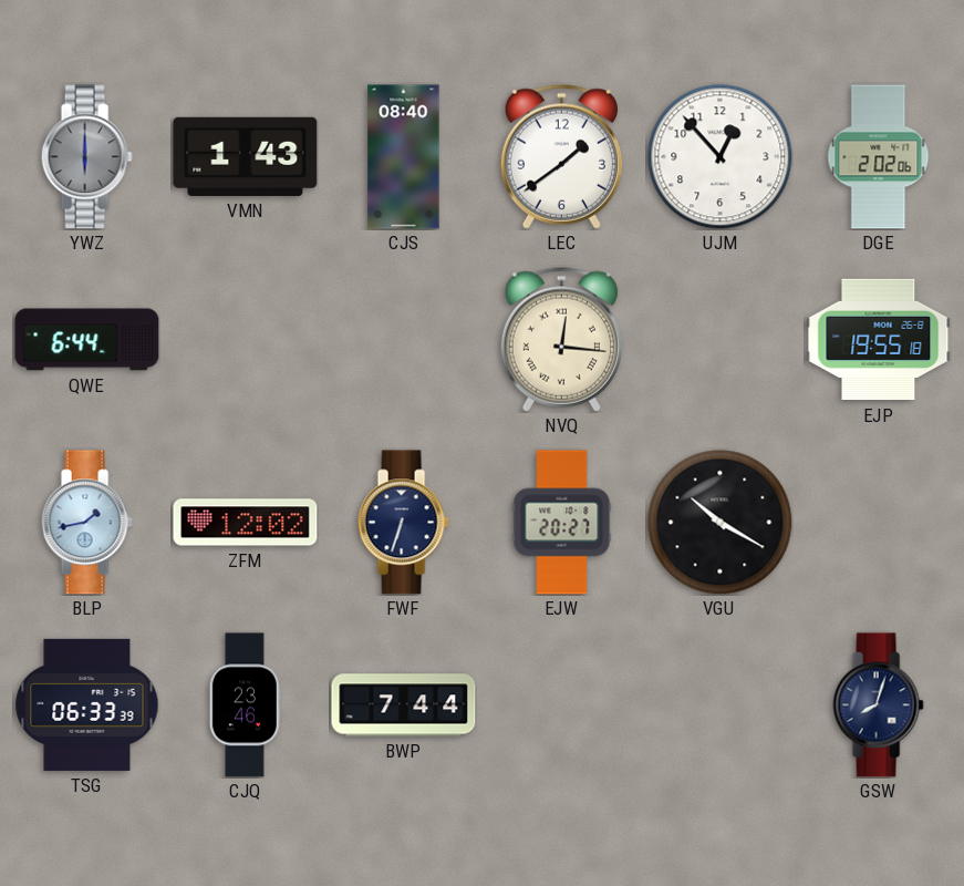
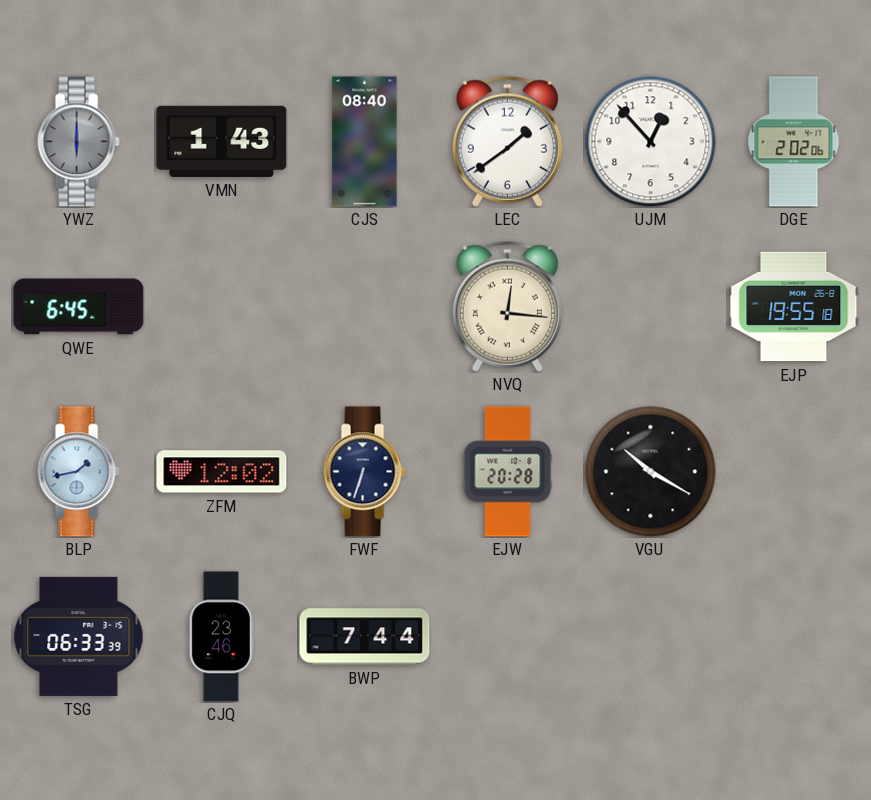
QWE: 6:44 -> 6:45
EJW: 20:27 -> 20:28
GSW: 8:03 -> none
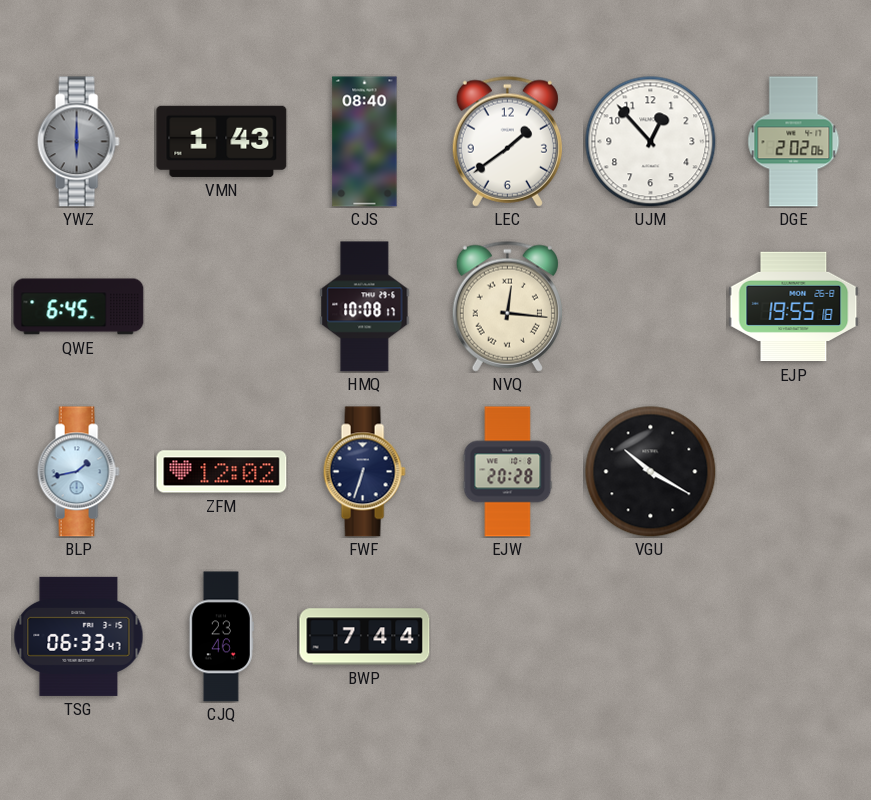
HMQ: none -> 10:08
TSG: 06:33:39 -> 06:33:47
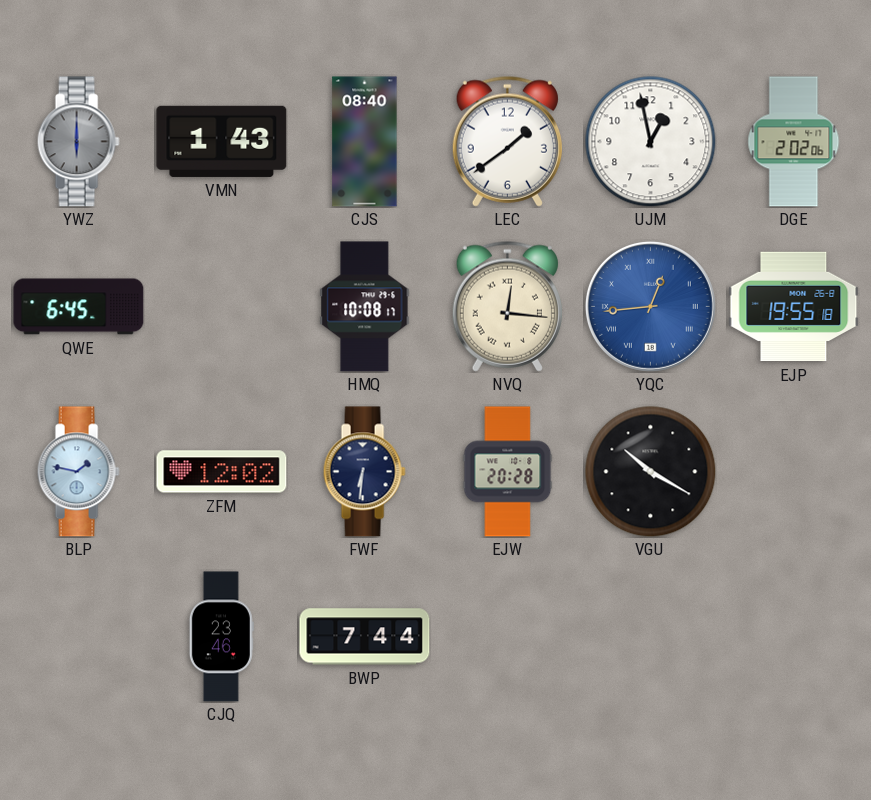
UJM: 12:53 -> 12:58
YQC: none -> 12:44
BLP: 1:43 -> 1:47
FWF: 6:33 -> 6:31
TSG: 06:33 -> none
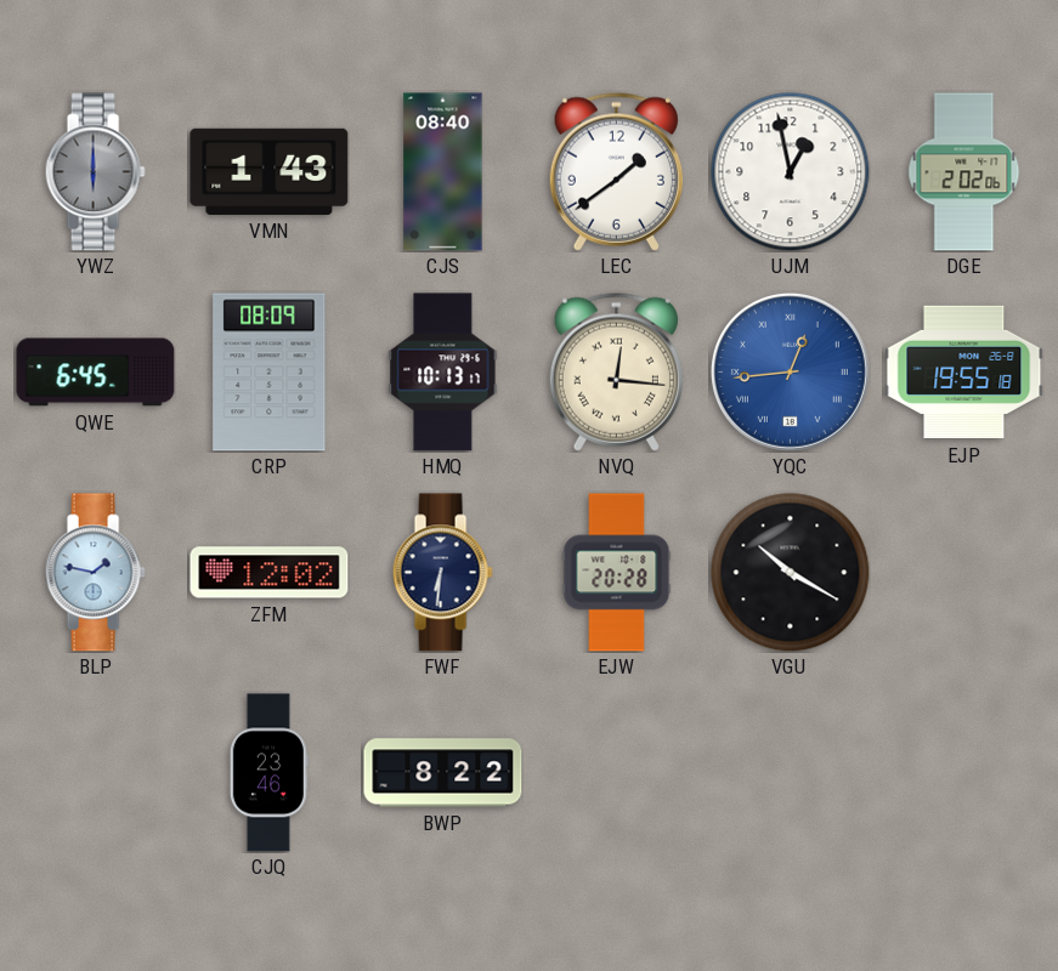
CRP: none -> 08:09
HMQ: 10:08 -> 10:13
BWP: 7:44 -> 8:22
